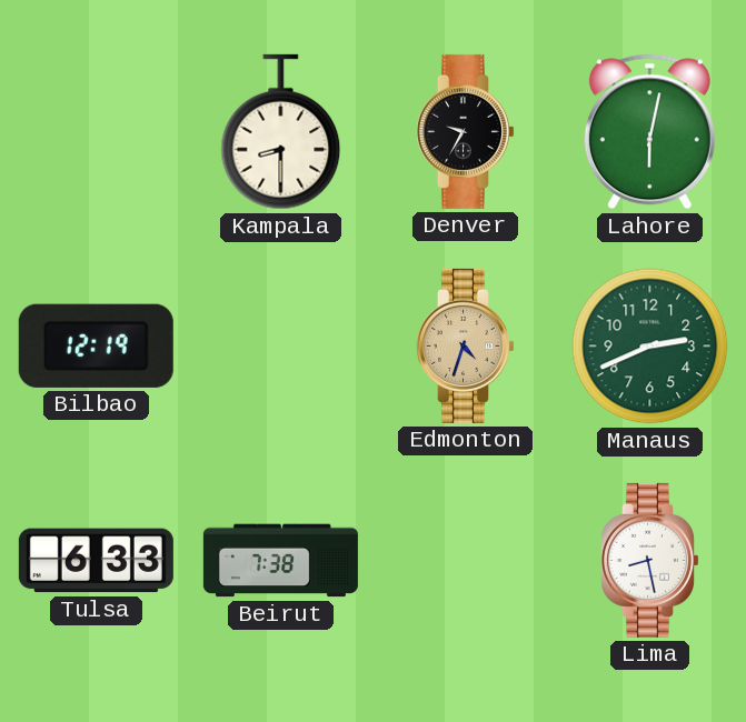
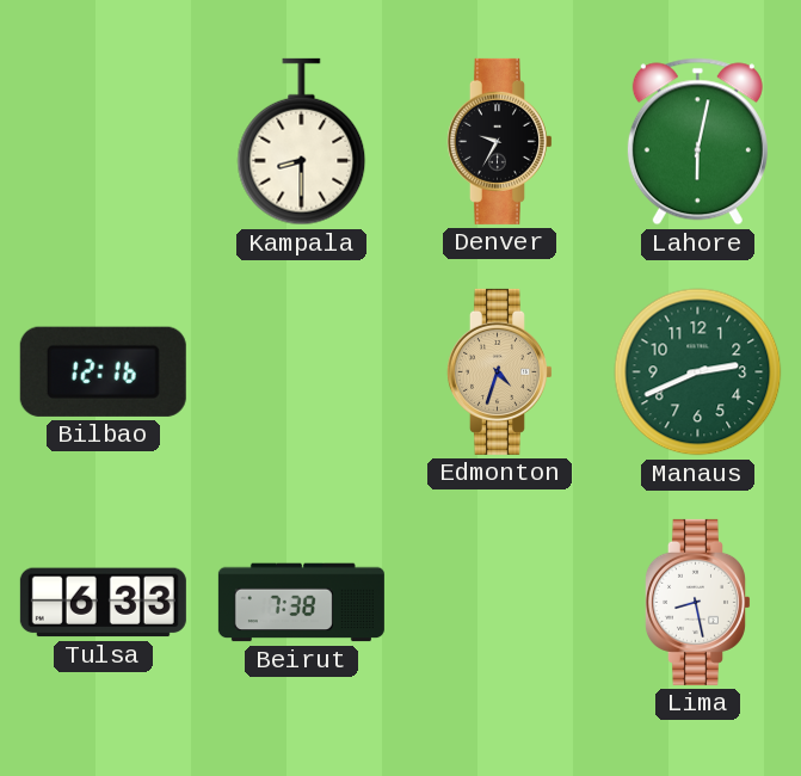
Bilbao: 12:19 -> 12:16
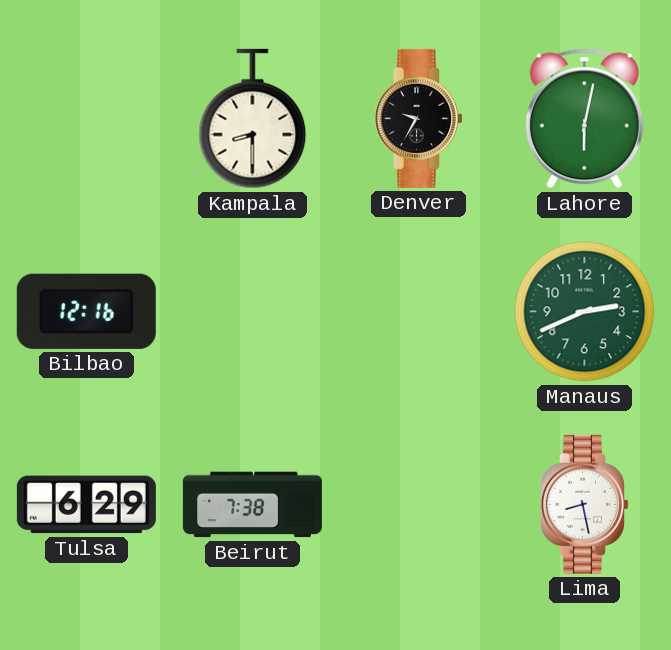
Edmonton: 4:33 -> none
Tulsa: 6:33 -> 6:29
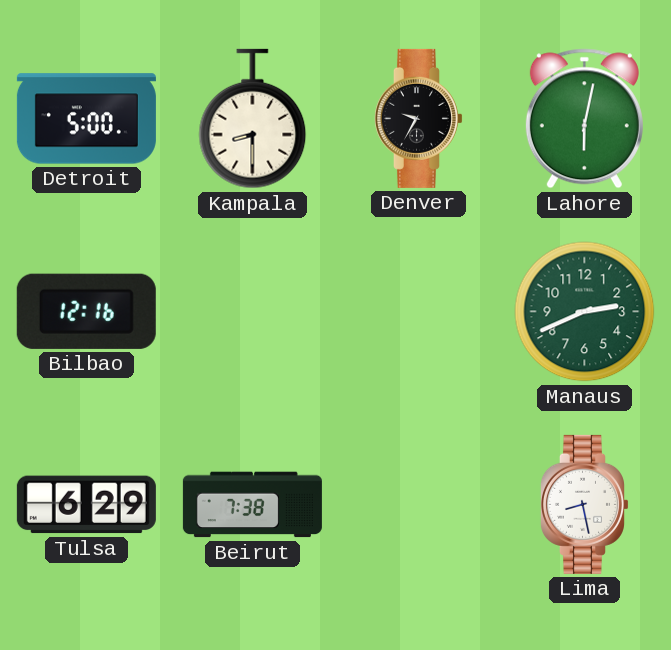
Detroit: none -> 5:00
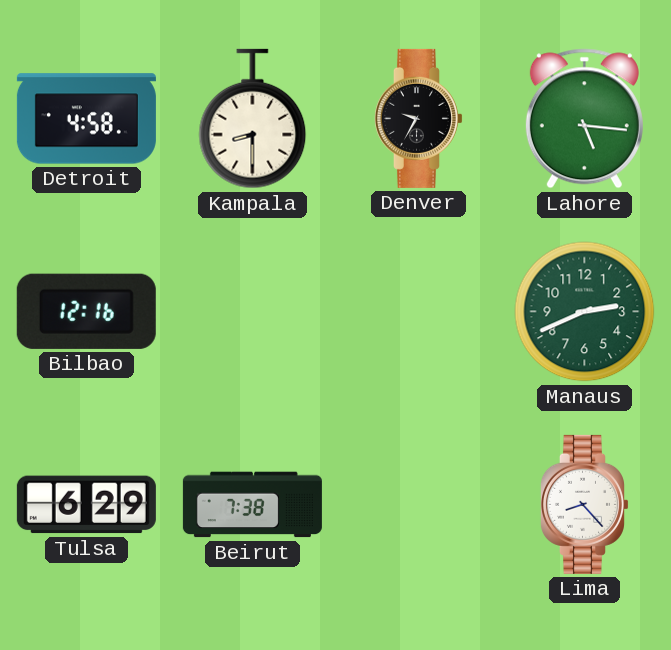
Detroit: 5:00 -> 4:58
Lahore: 6:02 -> 5:16
Lima: 8:28 -> 8:23
